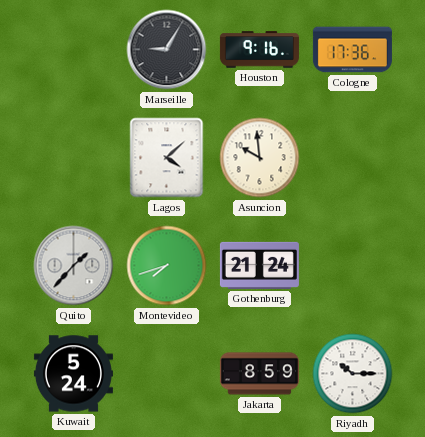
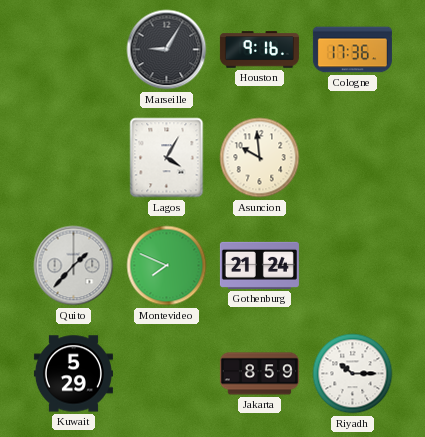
Lagos: 4:08 -> 4:05
Montevideo: 7:42 -> 7:49
Kuwait: 5:24 -> 5:29
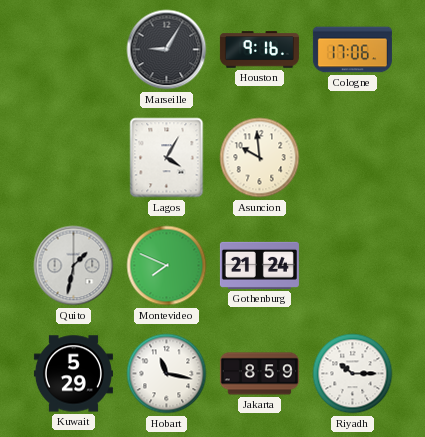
Cologne: 17:36 -> 17:06
Quito: 1:37 -> 1:32
Hobart: none -> 11:17
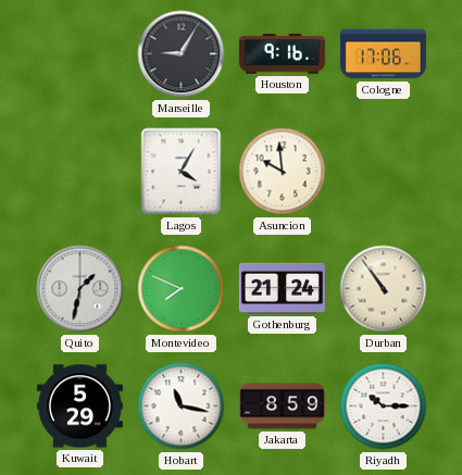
Durban: none -> 10:54
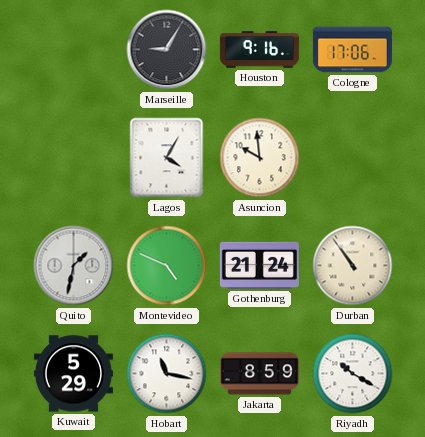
Montevideo: 7:49 -> 4:49
Riyadh: 10:15 -> 10:20
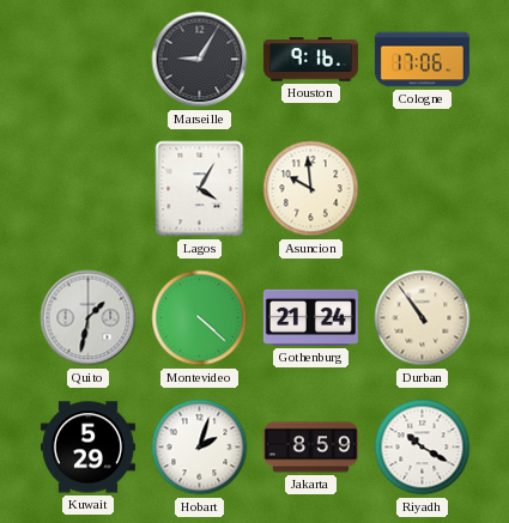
Montevideo: 4:49 -> 4:22
Hobart: 11:17 -> 2:03
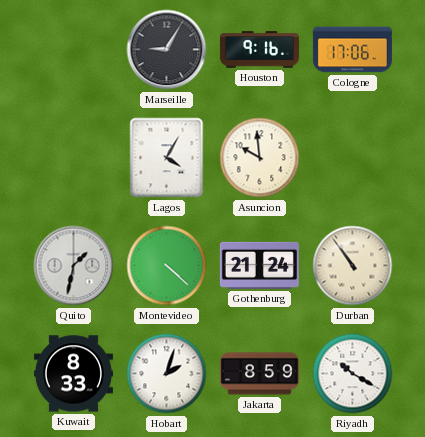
Kuwait: 5:29 -> 8:33
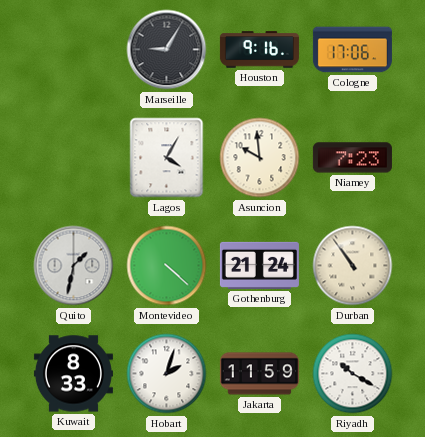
Niamey: none -> 7:23
Jakarta: 8:59 -> 11:59
